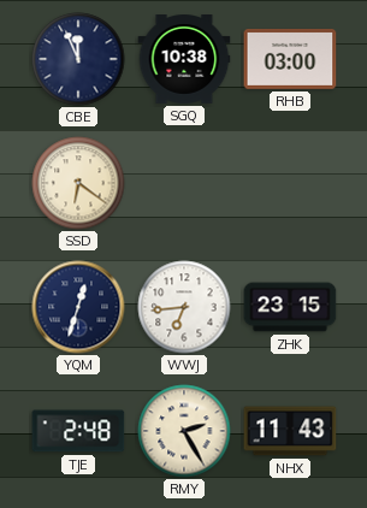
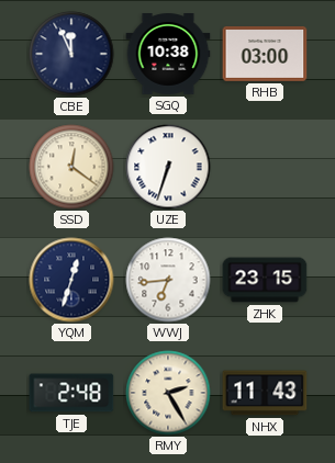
SSD: 6:21 -> 12:21
UZE: none -> 6:33
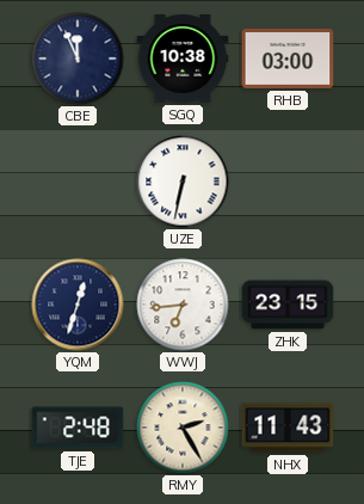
SSD: 12:21 -> none
UZE: 6:33 -> 6:32
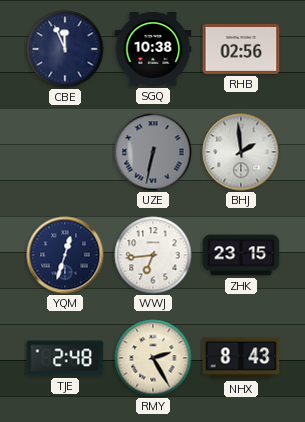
RHB: 03:00 -> 02:56
UZE dial: white -> grey
BHJ: none -> 1:59
NHX: 11:43 -> 8:43
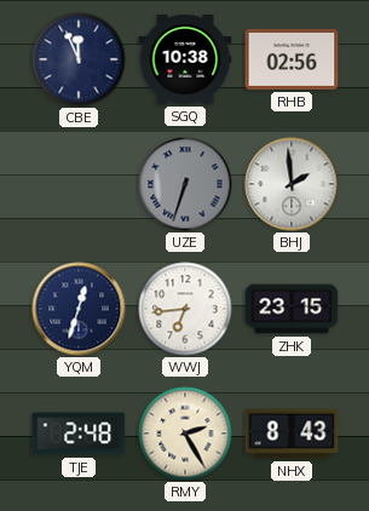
UZE: 6:32 -> 6:33
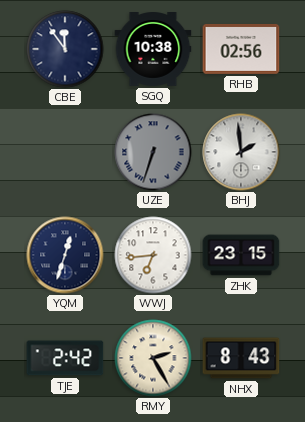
CBE: 11:56 -> 11:54
TJE: 2:48 -> 2:42
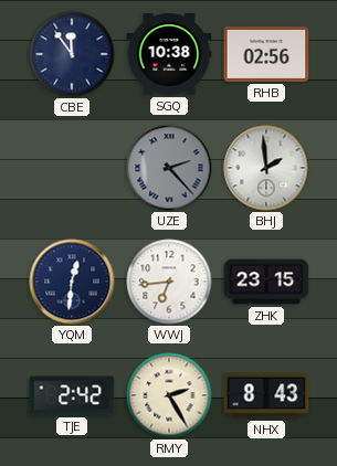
UZE: 6:33 -> 2:23
YQM: 12:33 -> 12:31
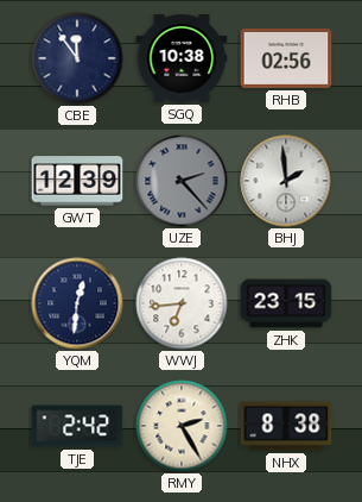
GWT: none -> 12:39
NHX: 8:43 -> 8:38
